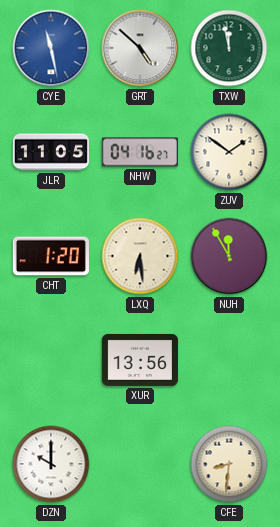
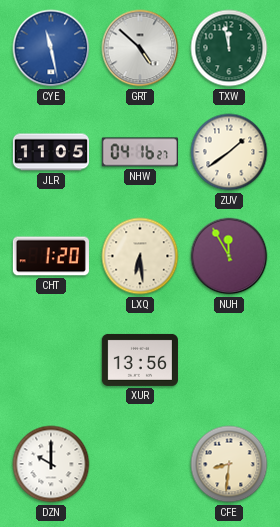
ZUV: 1:51 -> 1:39
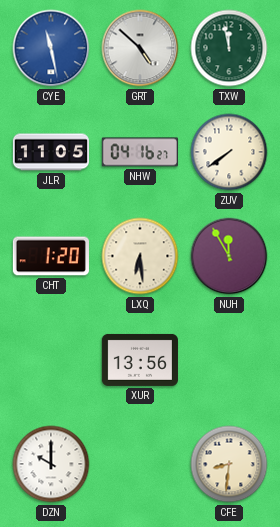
ZUV: 1:39 -> 7:39
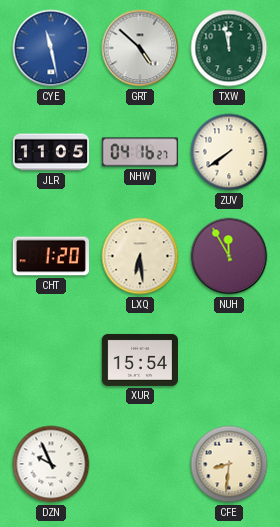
XUR: 13:56 -> 15:54
DZN: 10:00 -> 9:56
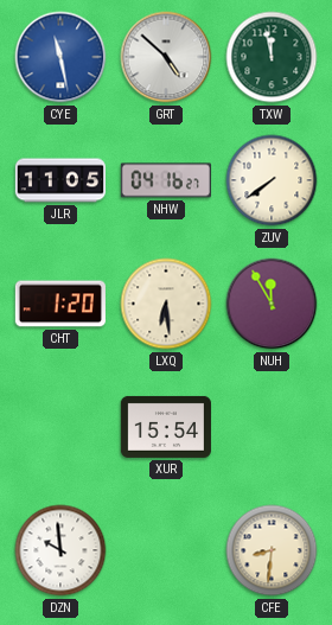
DZN: 9:56 -> 9:59
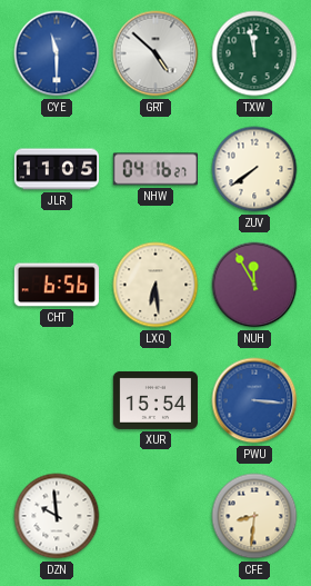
CYE: 11:28 -> 11:30
CHT: 1:20 -> 6:56
PWU: none -> 3:16
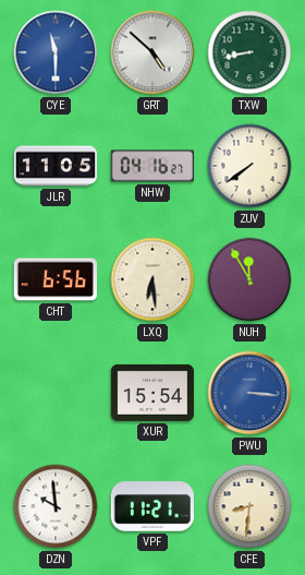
TXW: 11:58 -> 8:43
VPF: none -> 11:21
